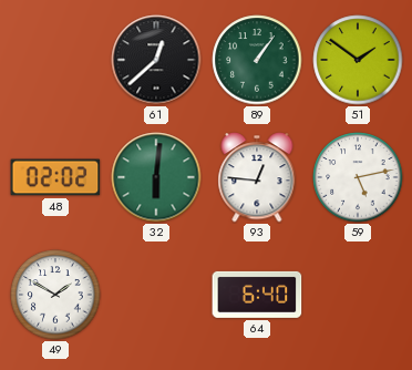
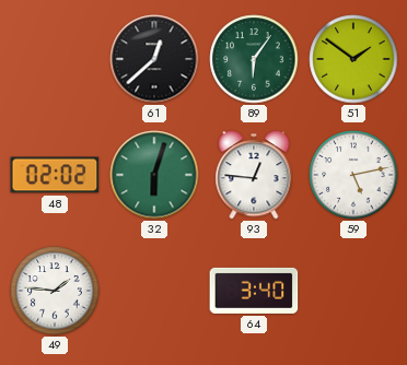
89: 1:06 -> 6:06
32: 6:01 -> 6:03
49: 1:50 -> 1:46
64: 6:40 -> 3:40
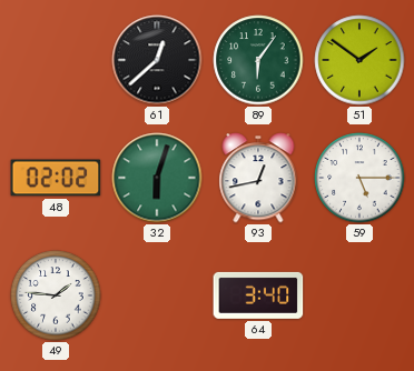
93: 12:46 -> 12:43
59: 5:13 -> 5:15
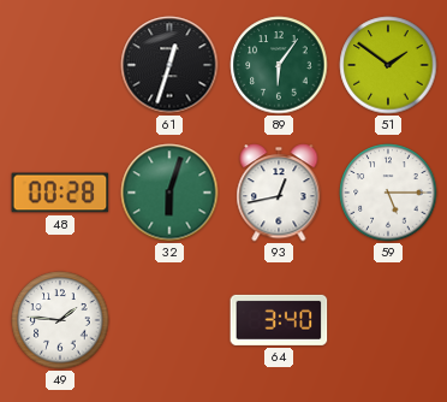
61: 12:38 -> 12:33
48: 02:02 -> 00:28
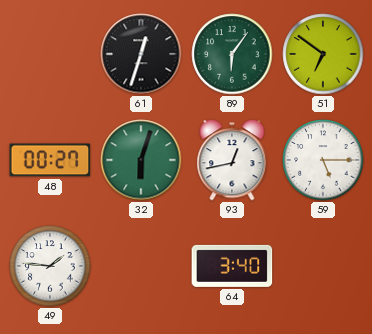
51: 1:51 -> 6:51
48: 00:28 -> 00:27
